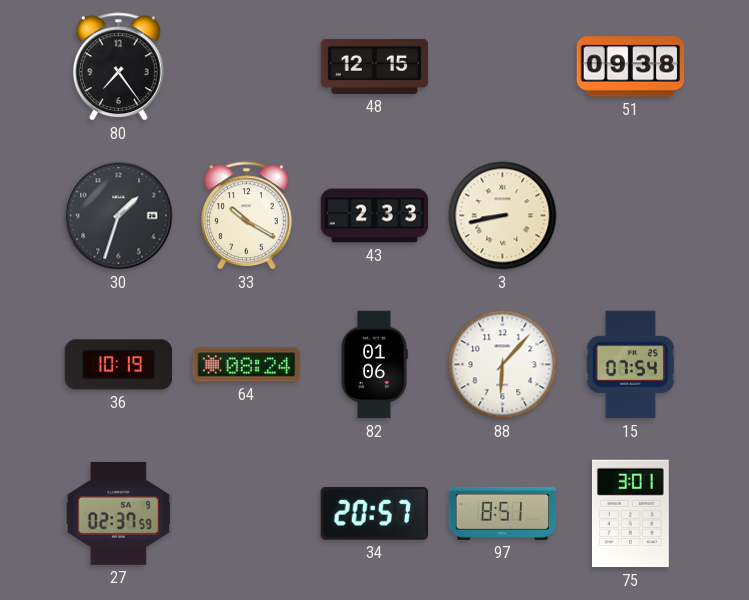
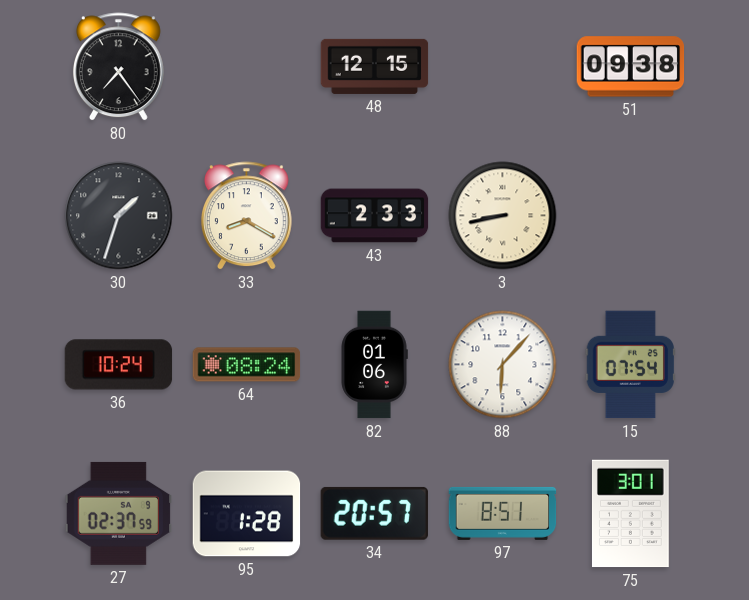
33: 10:20 -> 8:20
36: 10:19 -> 10:24
95: none -> 1:28
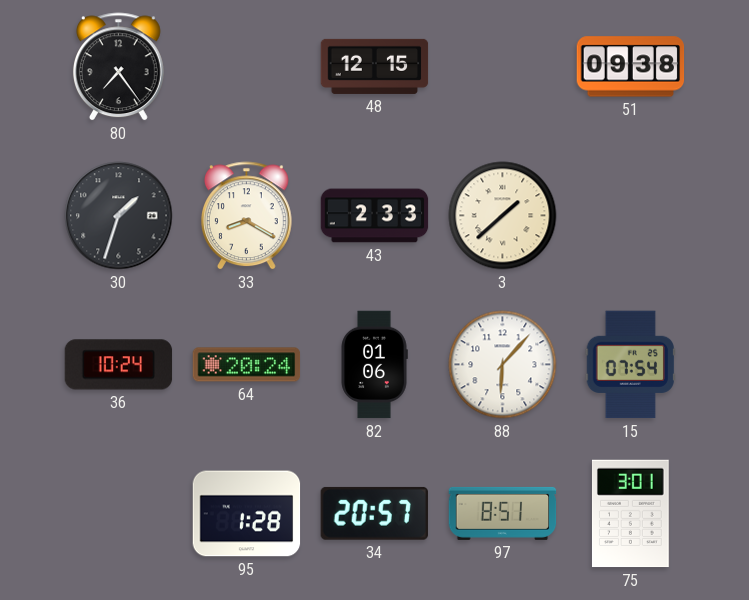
3: 8:43 -> 1:38
64: 08:24 -> 20:24
27: 02:37 -> none
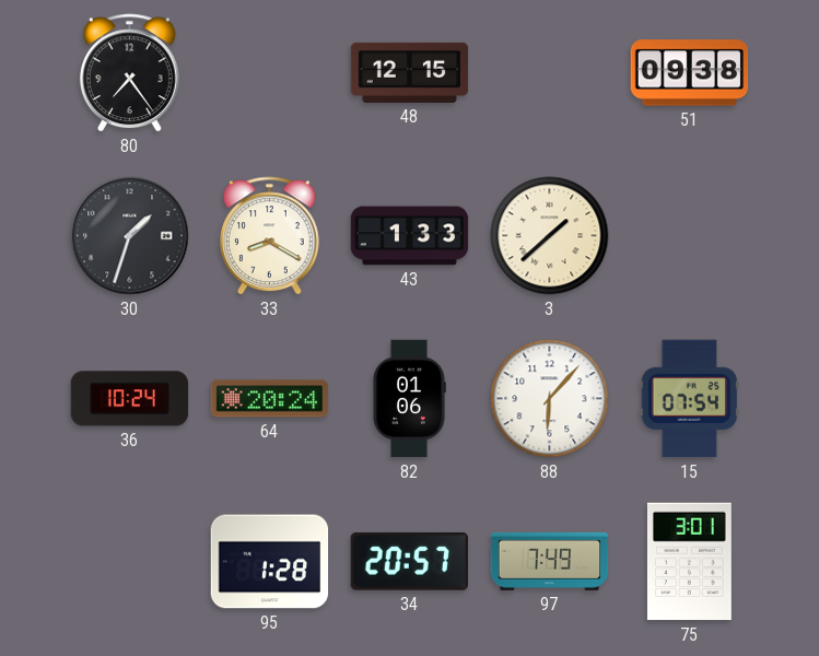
43: 2:33 -> 1:33
97: 8:51 -> 7:49
